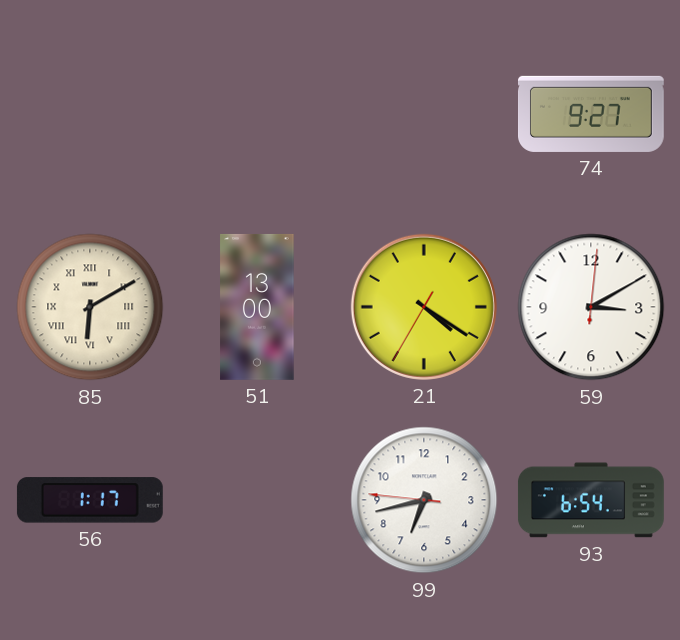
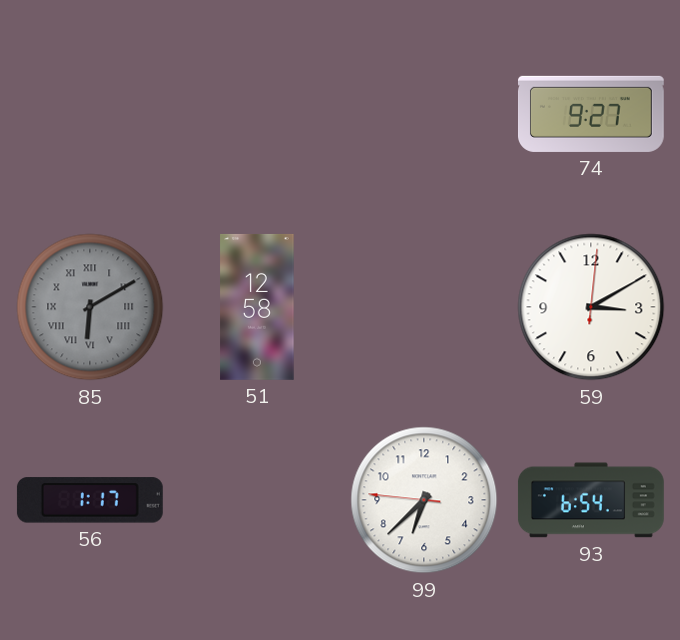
85 dial: cream -> grey
51: 13:00 -> 12:58
21: 4:20 -> none
99: 6:42 -> 6:37
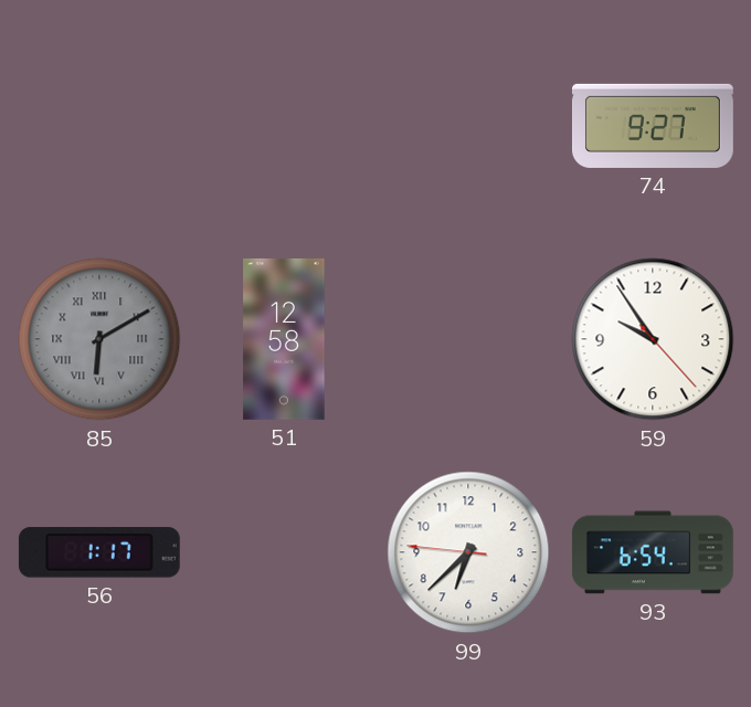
59: 3:10 -> 9:54
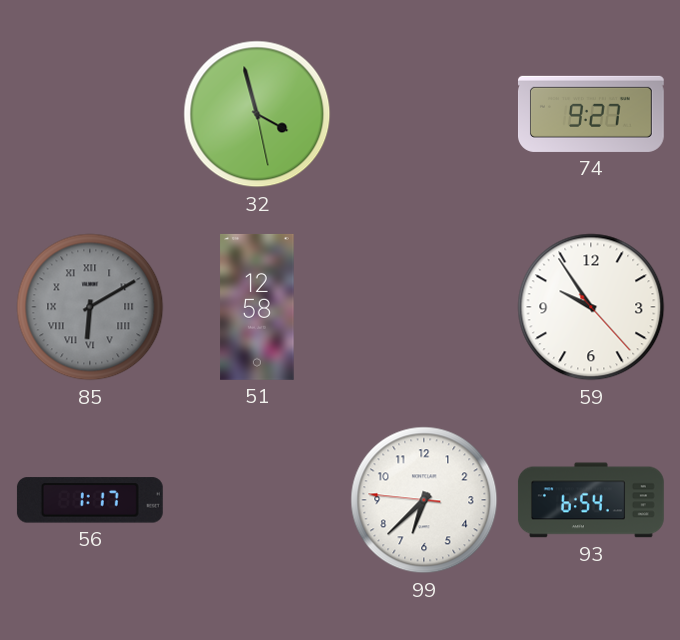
32: none -> 3:57
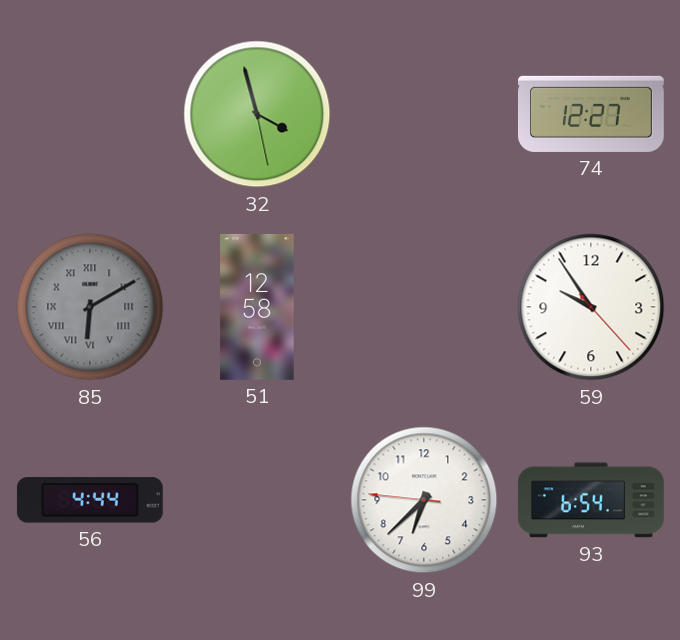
74: 9:27 -> 12:27
56: 1:17 -> 4:44
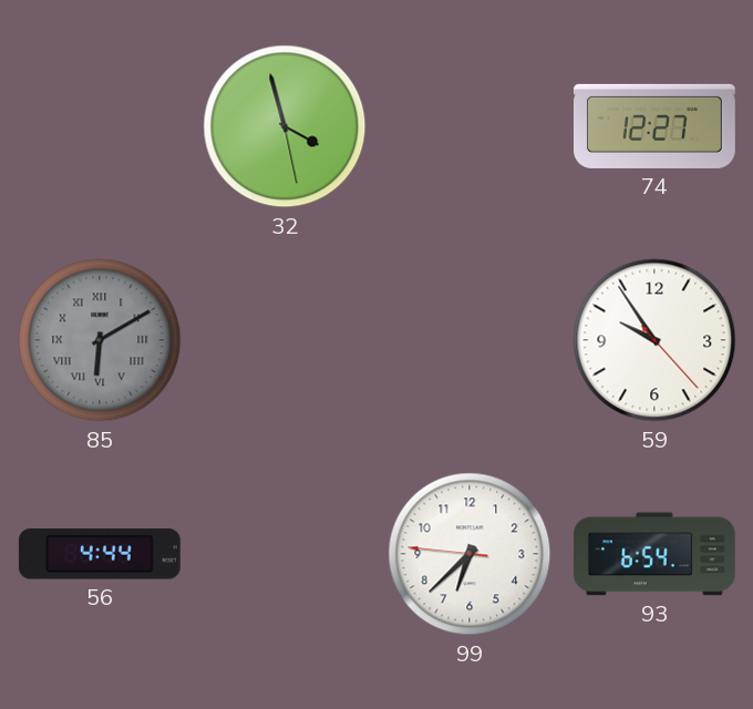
51: 12:58 -> none
